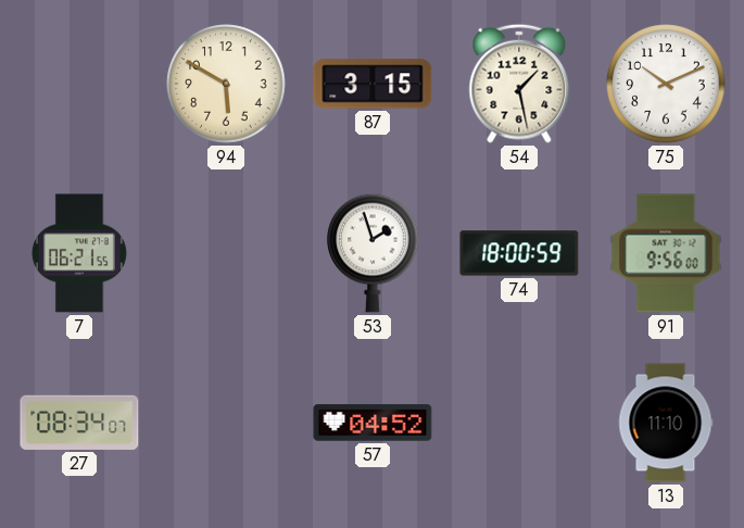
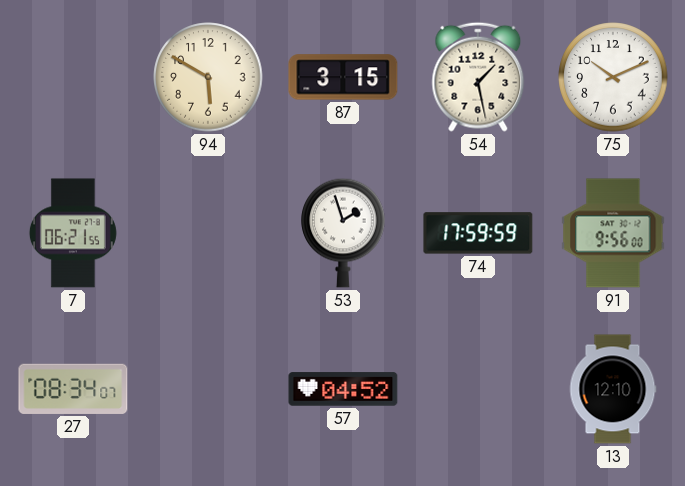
74: 18:00 -> 17:59
13: 11:10 -> 12:10
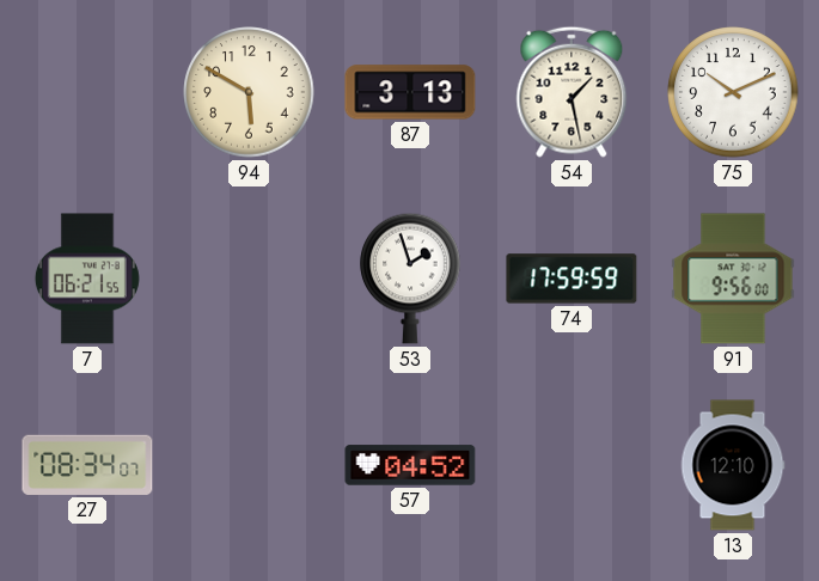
87: 3:15 -> 3:13
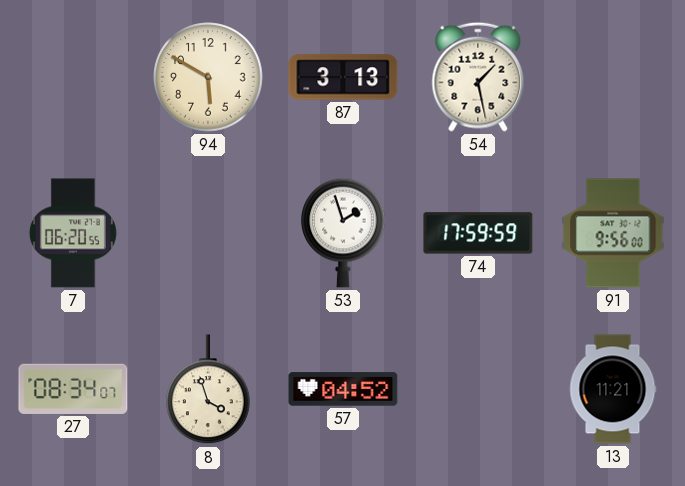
75: 10:11 -> none
7: 06:21 -> 06:20
8: none -> 3:57
13: 12:10 -> 11:21
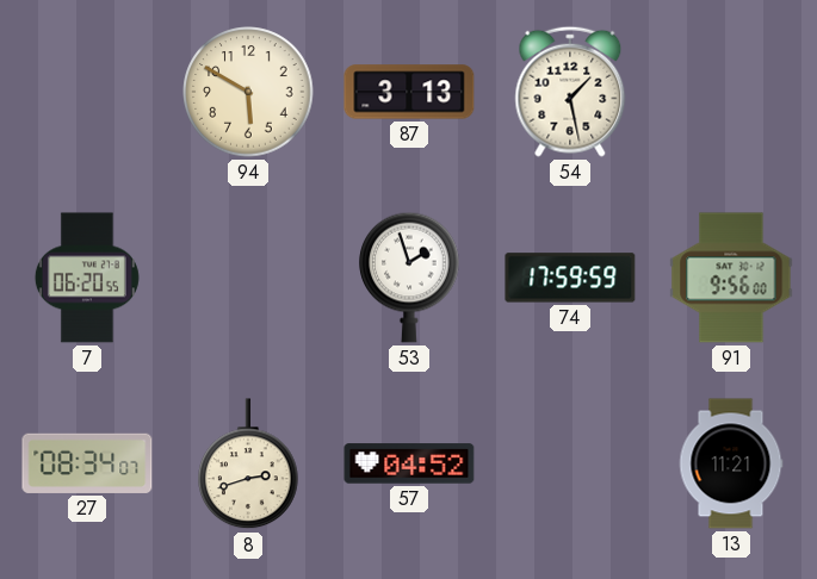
8: 3:57 -> 2:42
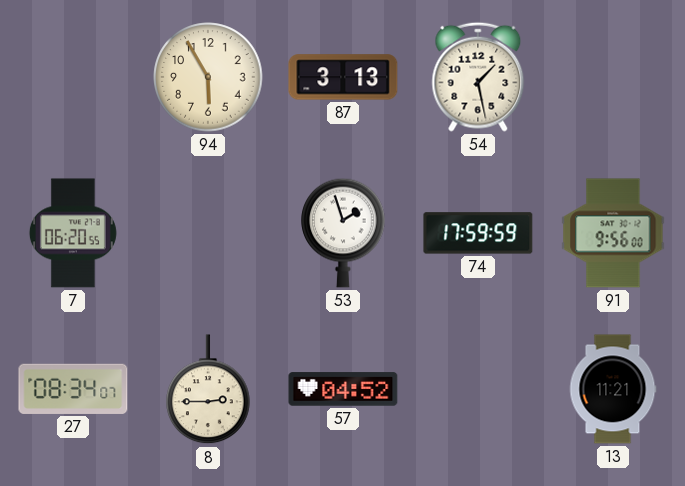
94: 5:50 -> 5:55
8: 2:42 -> 2:45
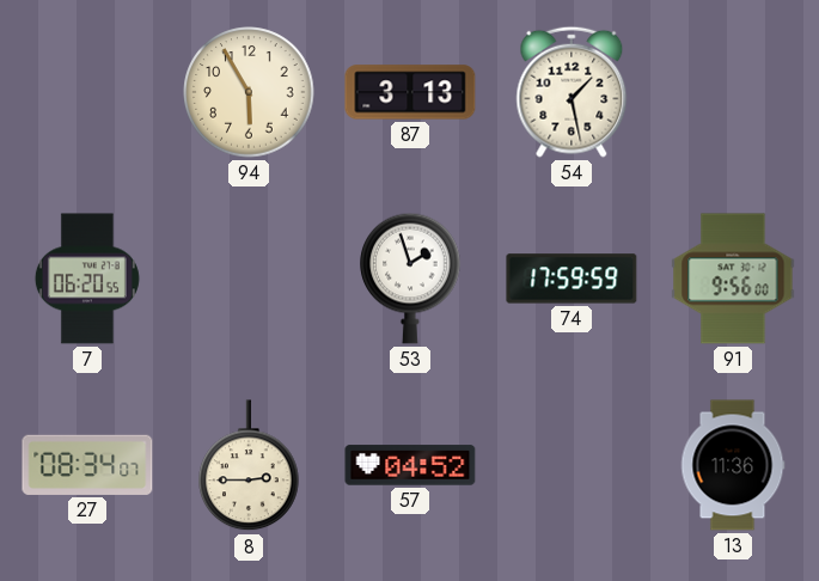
13: 11:21 -> 11:36
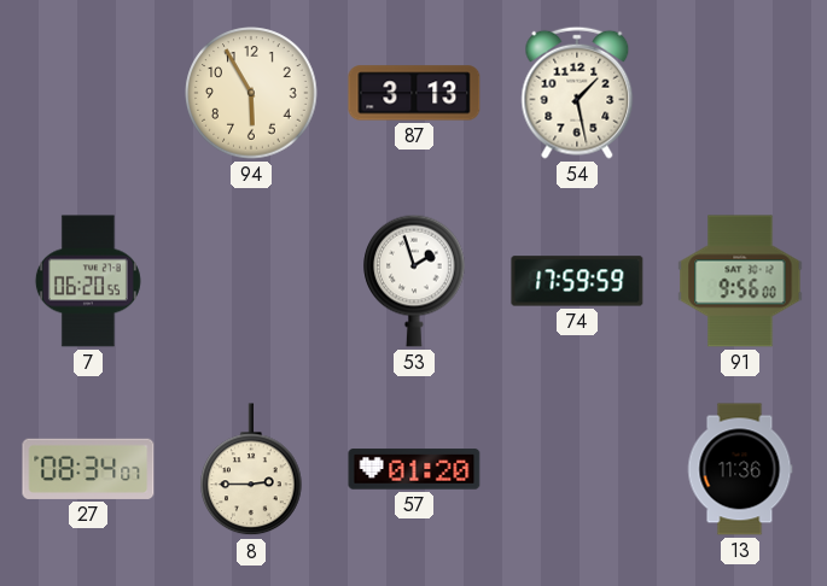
57: 04:52 -> 01:20
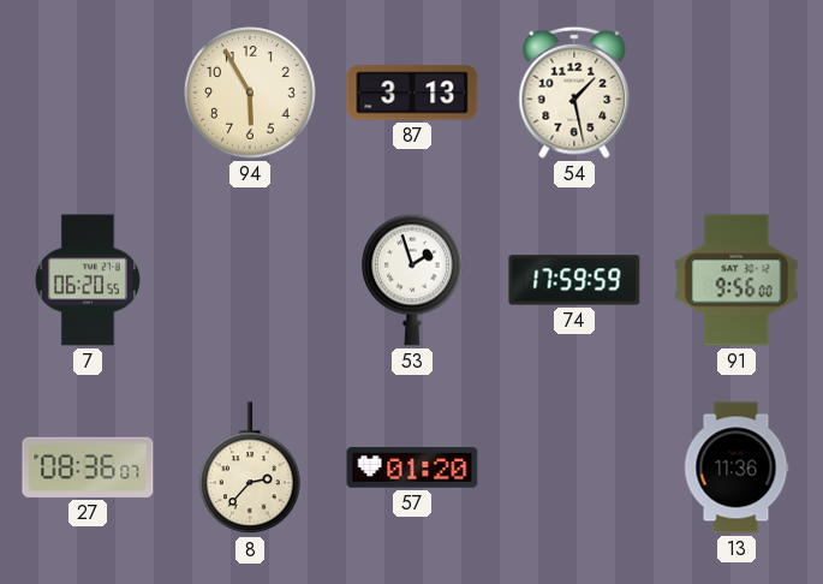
27: 08:34 -> 08:36
8: 2:45 -> 2:37
